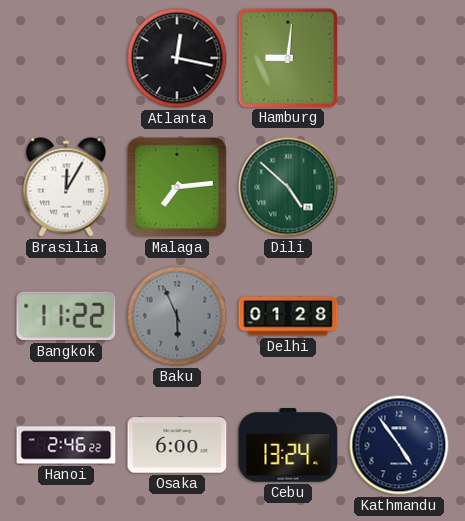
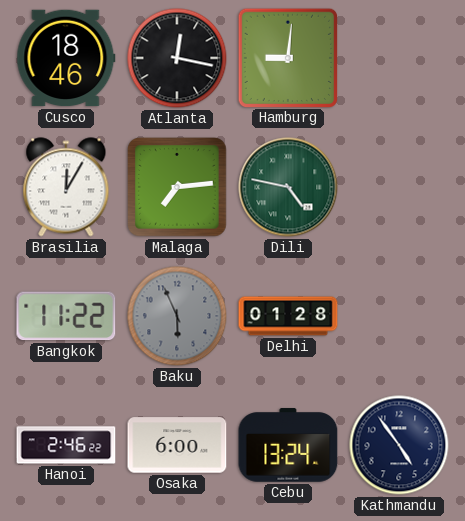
Cusco: none -> 18:46
Dili: 4:52 -> 4:47
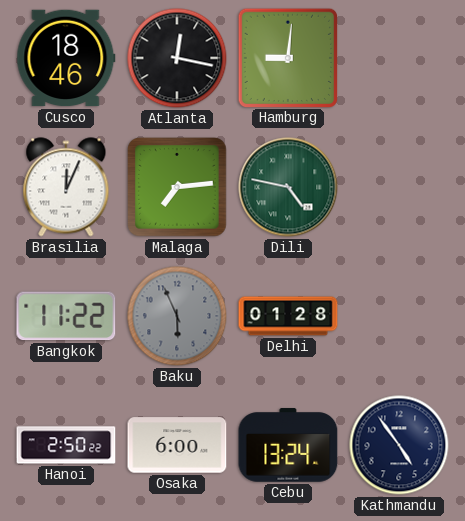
Brasilia: 12:05 -> 12:04
Hanoi: 2:46 -> 2:50
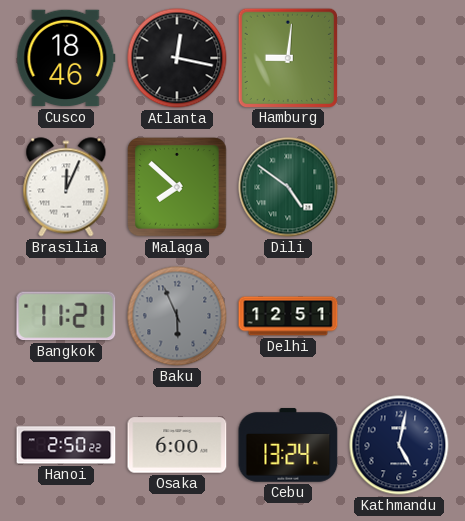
Malaga: 7:14 -> 7:52
Dili: 4:47 -> 4:51
Bangkok: 11:22 -> 11:21
Delhi: 01:28 -> 12:51
Kathmandu: 4:54 -> 5:02
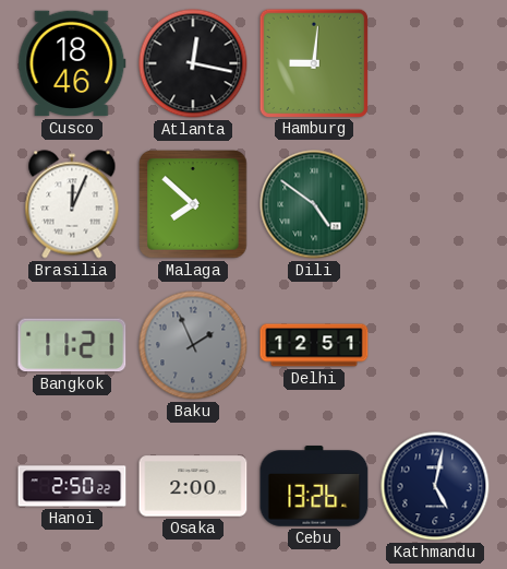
Baku: 5:56 -> 1:56
Osaka: 6:00 -> 2:00
Cebu: 13:24 -> 13:26
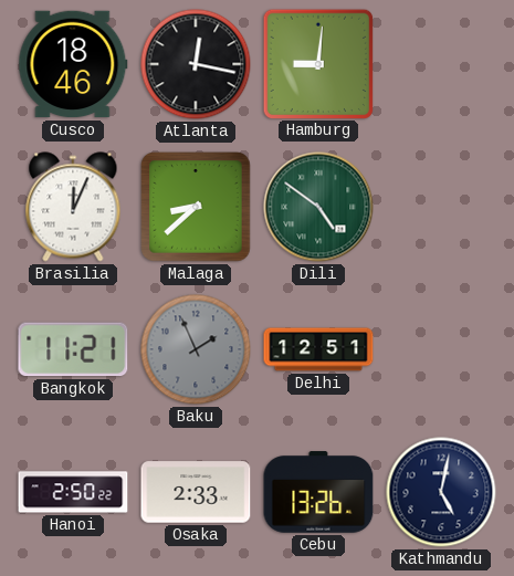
Malaga: 7:52 -> 8:38
Osaka: 2:00 -> 2:33
